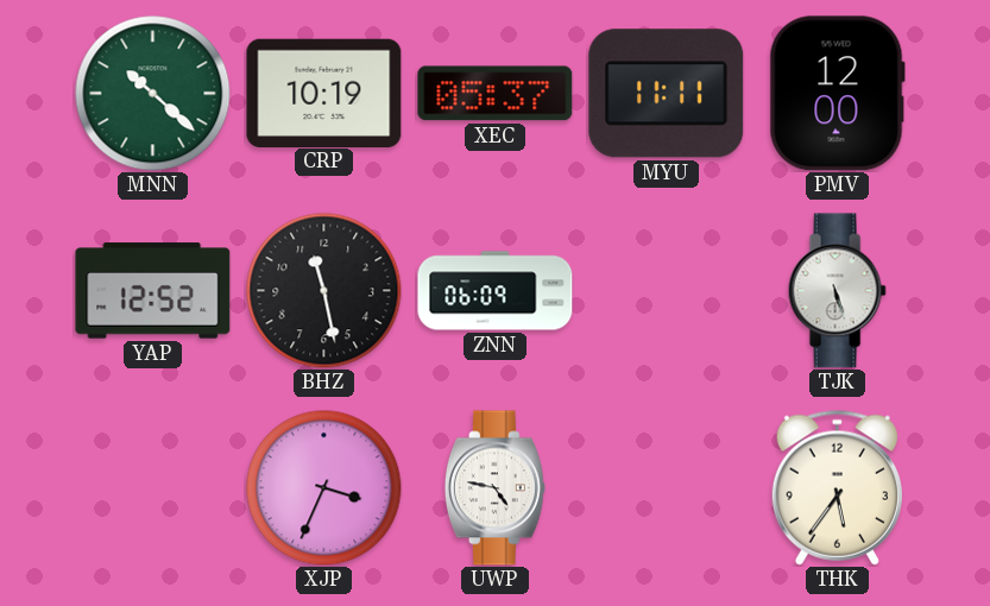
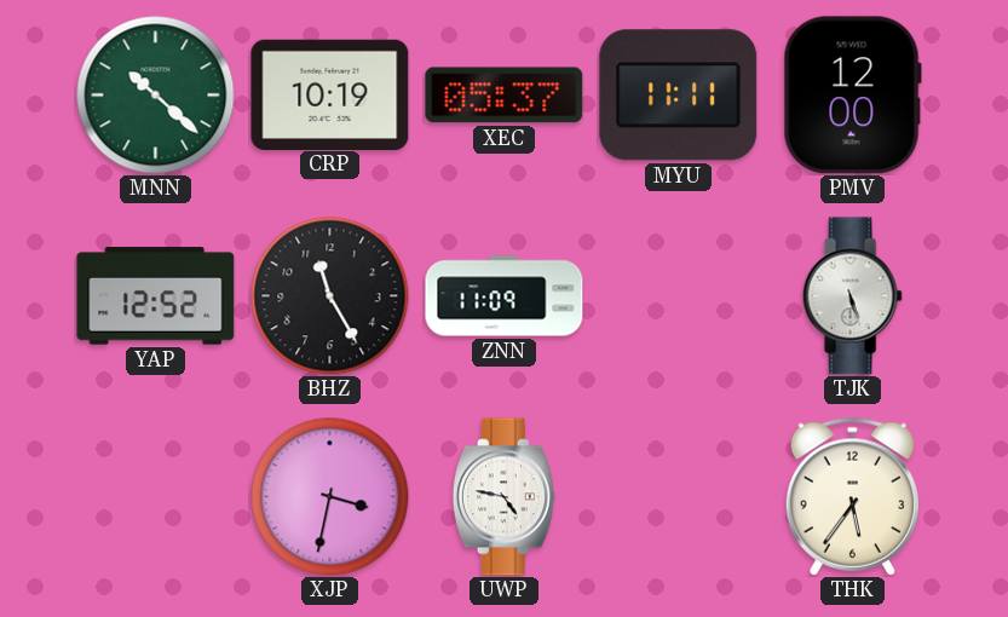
BHZ: 11:28 -> 11:25
ZNN: 06:09 -> 11:09
XJP: 3:34 -> 3:32
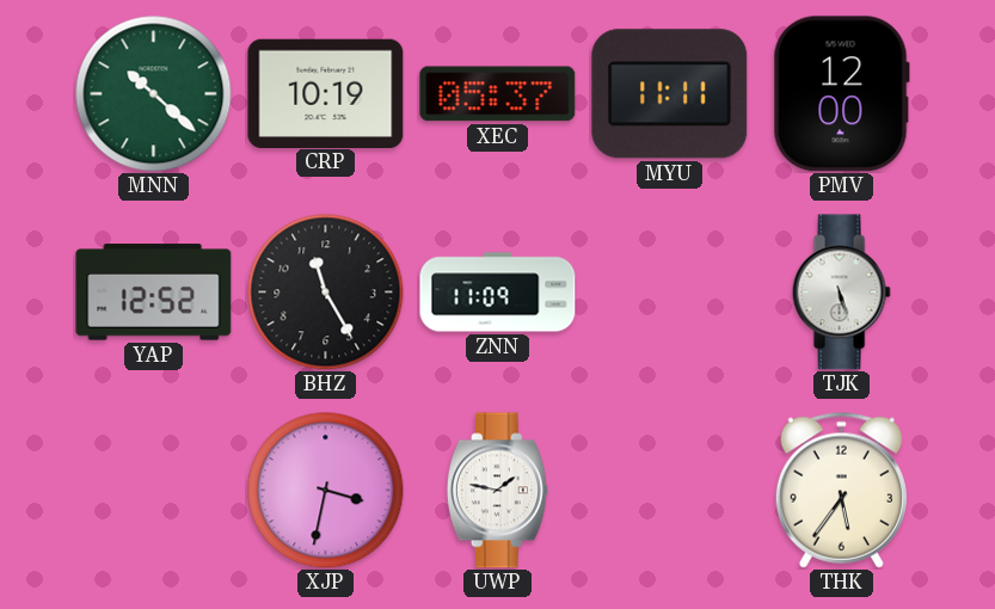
UWP: 4:47 -> 1:47
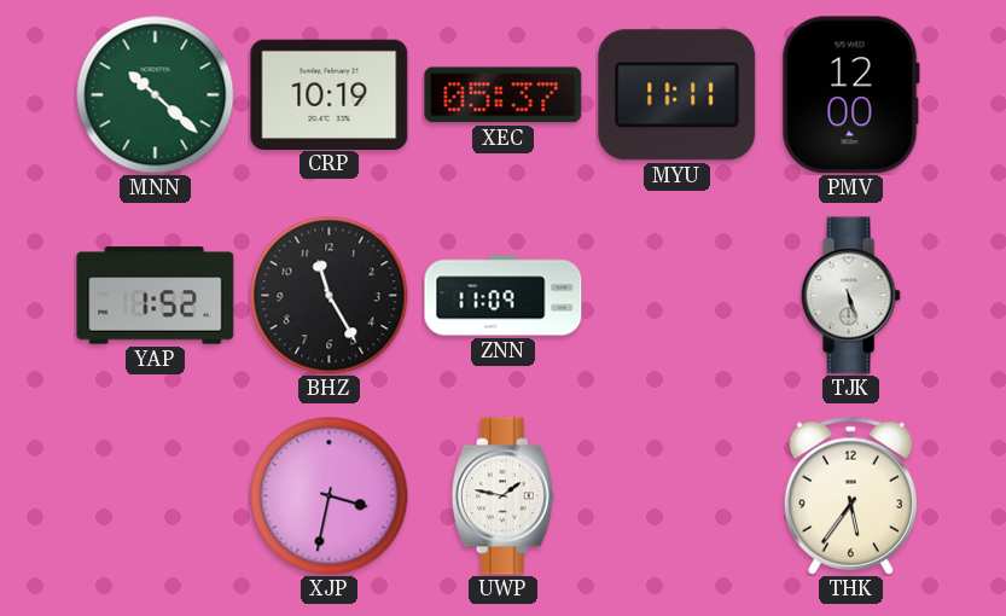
YAP: 12:52 -> 1:52
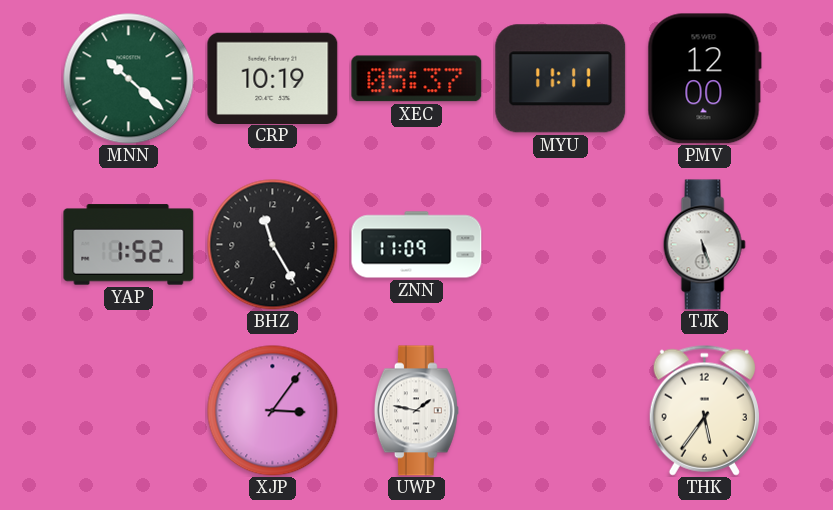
XJP: 3:32 -> 3:06
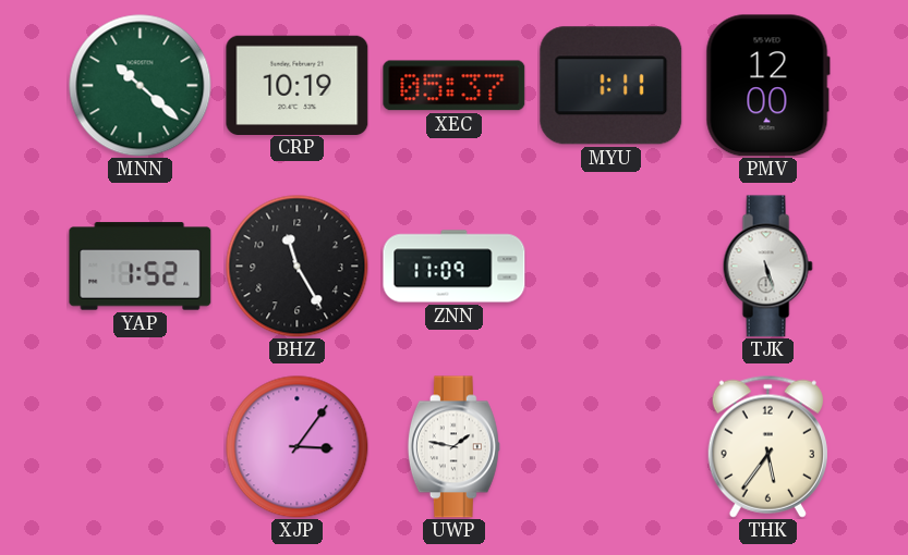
MYU: 11:11 -> 1:11
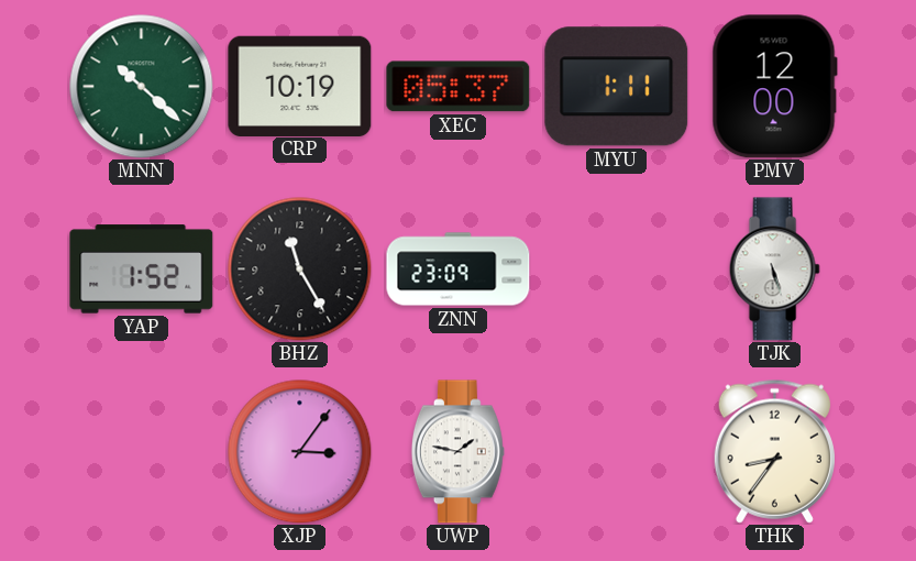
ZNN: 11:09 -> 23:09
THK: 5:36 -> 8:36
